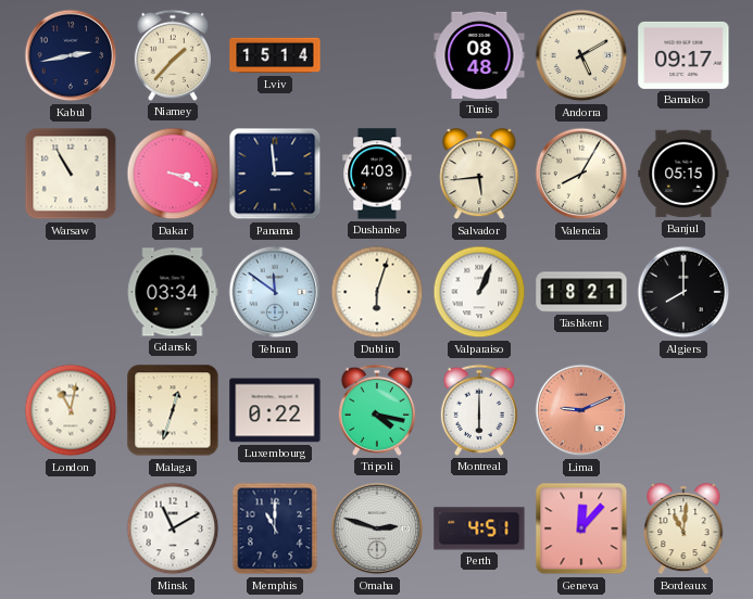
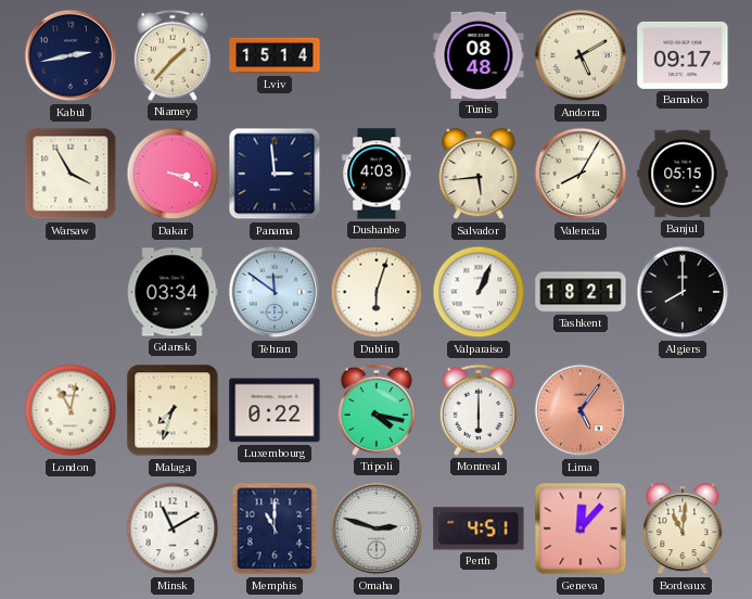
Warsaw: 10:55 -> 3:55
Malaga: 12:33 -> 7:33
Lima: 9:11 -> 5:06
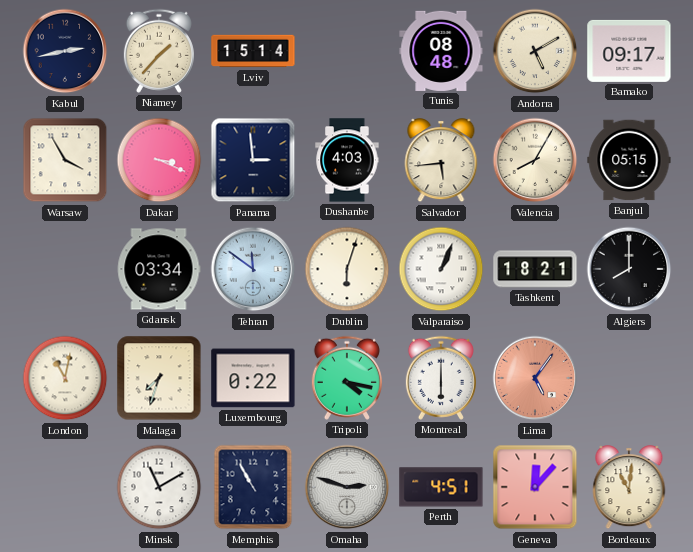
Memphis: 11:00 -> 10:55
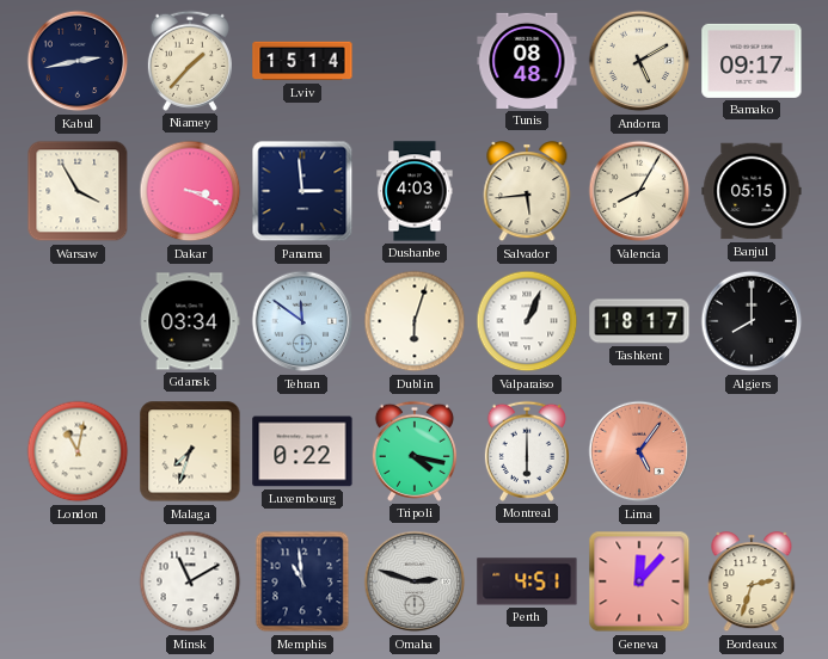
Tashkent: 18:21 -> 18:17
Memphis: 10:55 -> 10:59
Bordeaux: 11:01 -> 2:33
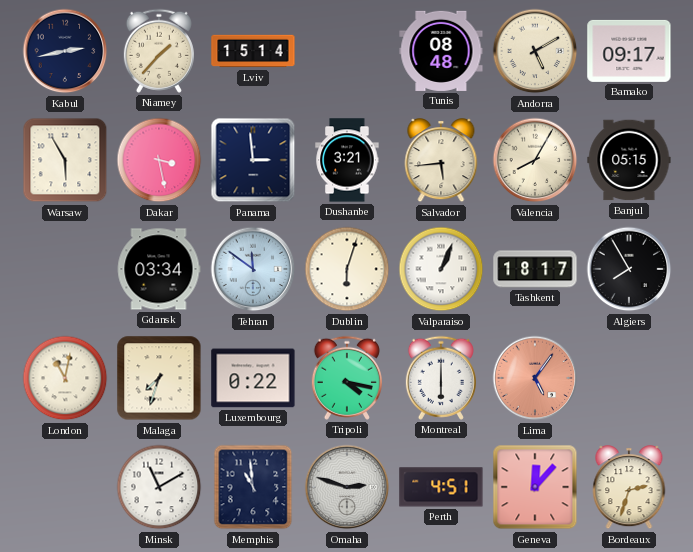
Warsaw: 3:55 -> 5:55
Dakar: 3:19 -> 3:28
Dushanbe: 4:03 -> 3:21
Algiers: 8:00 -> 7:55
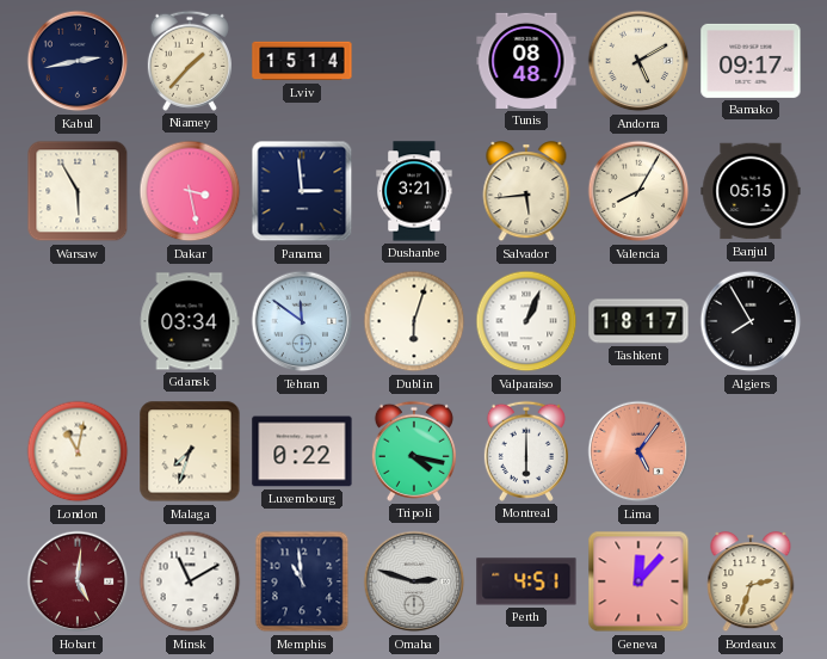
Hobart: none -> 5:01
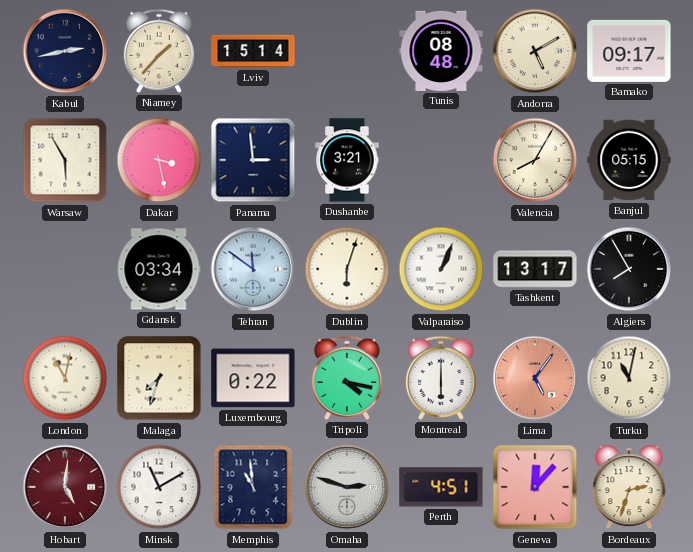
Salvador: 5:44 -> none
Tashkent: 18:17 -> 13:17
Turku: none -> 11:02
